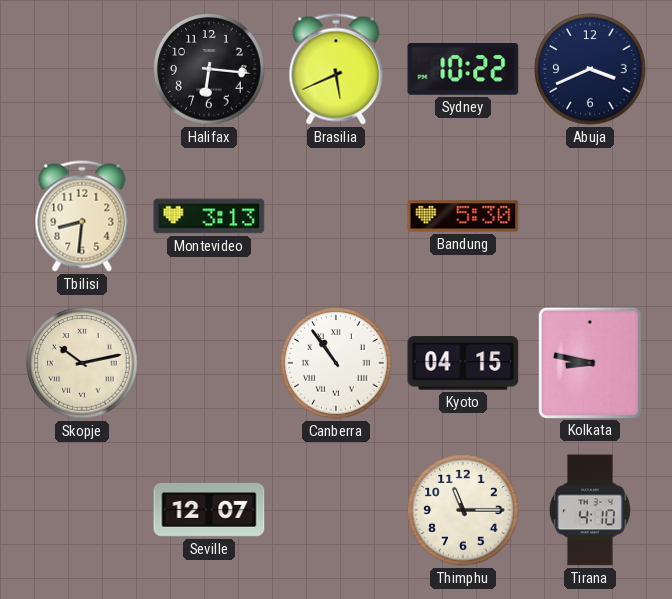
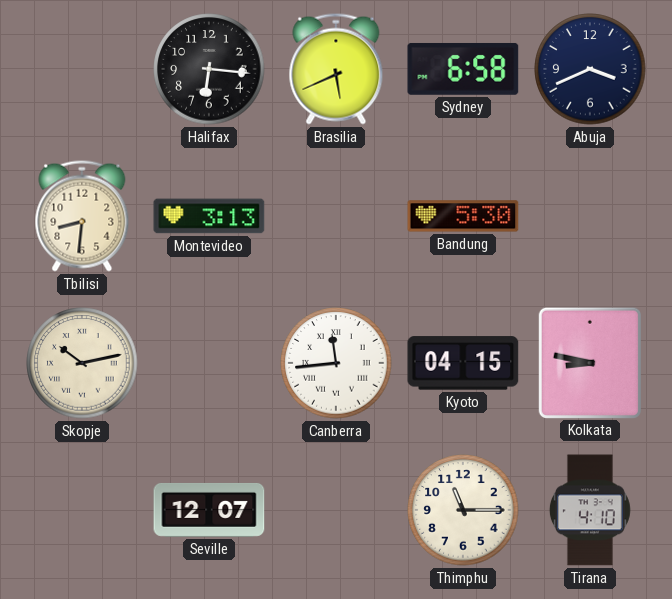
Sydney: 10:22 -> 6:58
Canberra: 10:54 -> 11:44
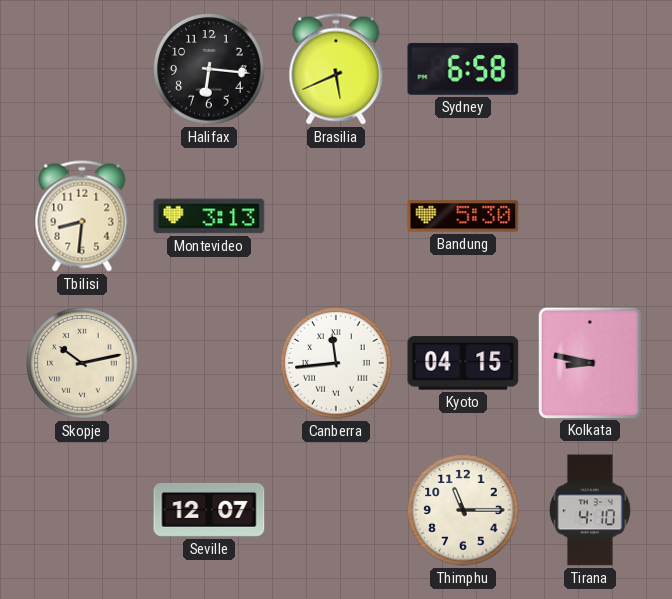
Abuja: 3:41 -> none
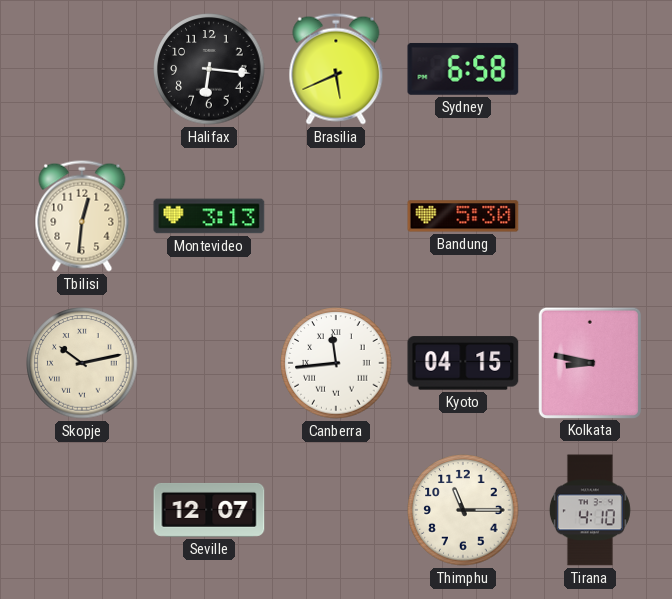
Tbilisi: 8:31 -> 12:31
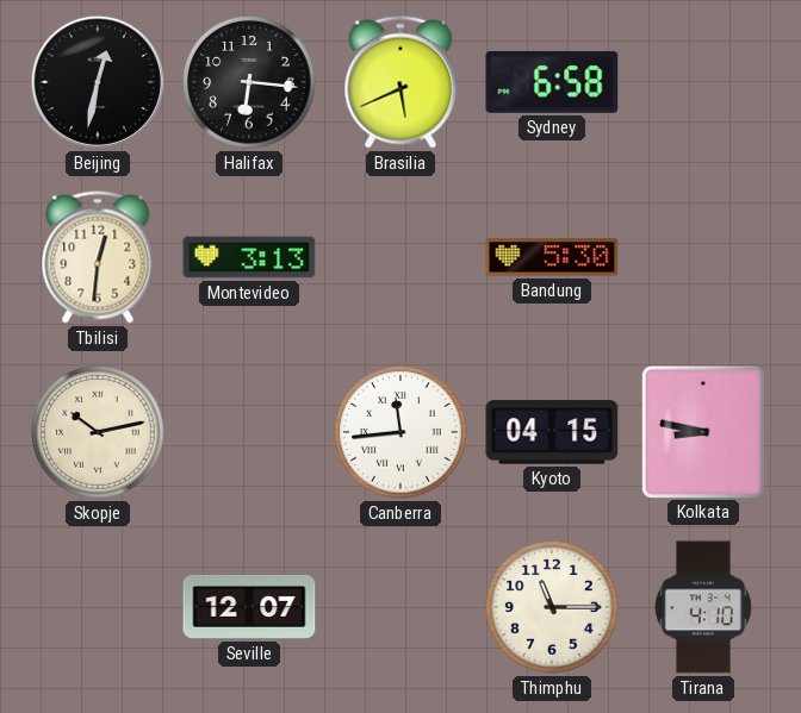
Beijing: none -> 12:32
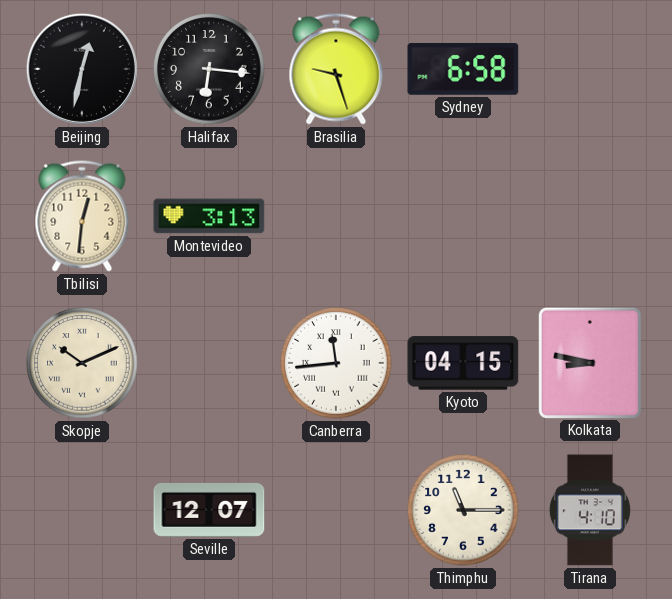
Brasilia: 5:41 -> 9:27
Bandung: 5:30 -> none
Skopje: 10:13 -> 10:11
